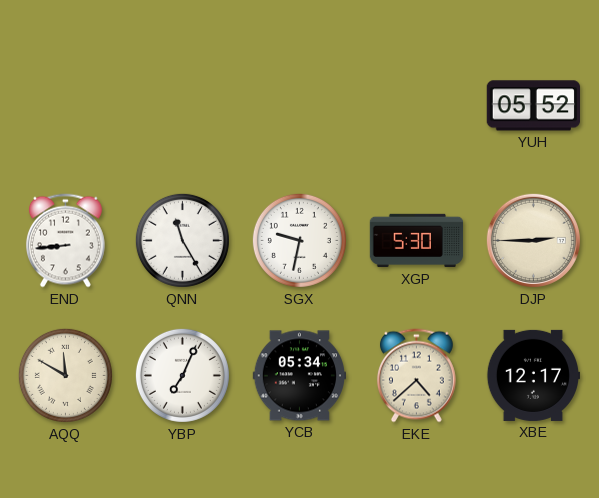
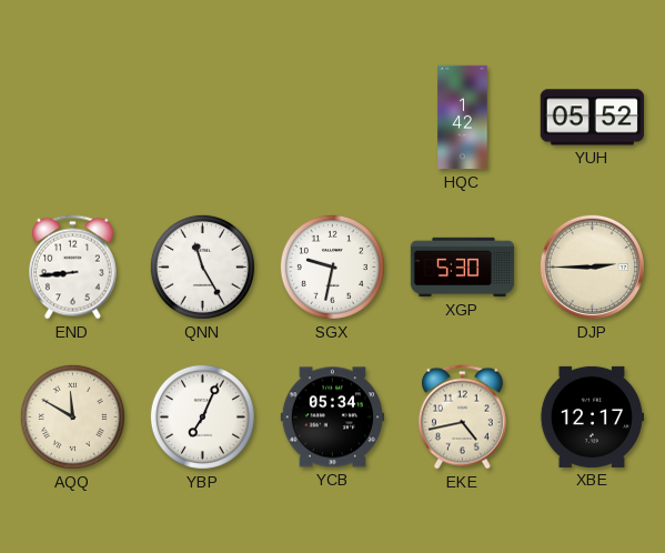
HQC: none -> 1:42
EKE: 4:38 -> 4:43
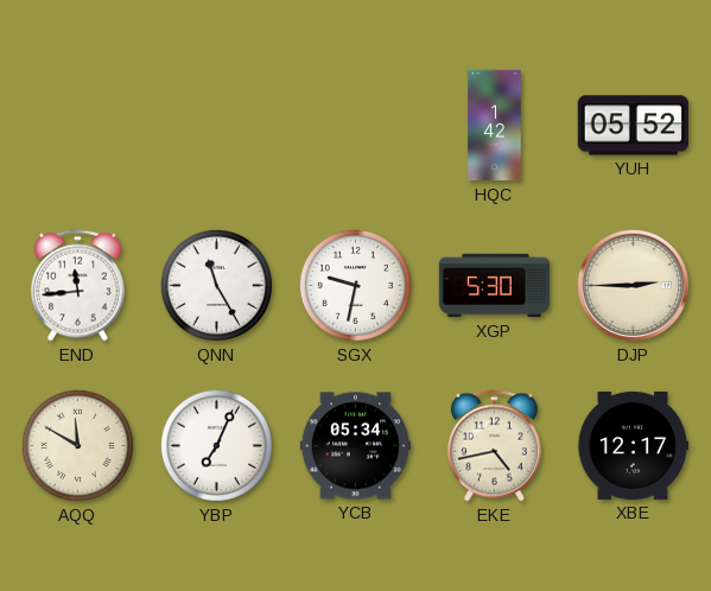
END: 8:44 -> 11:44
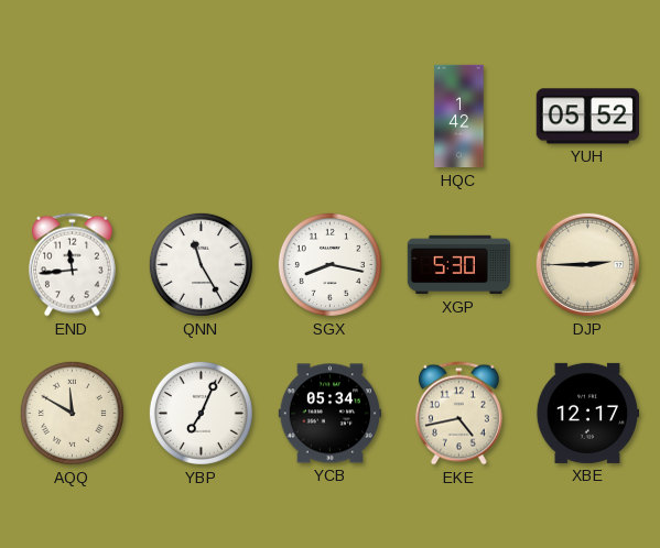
SGX: 9:32 -> 8:17
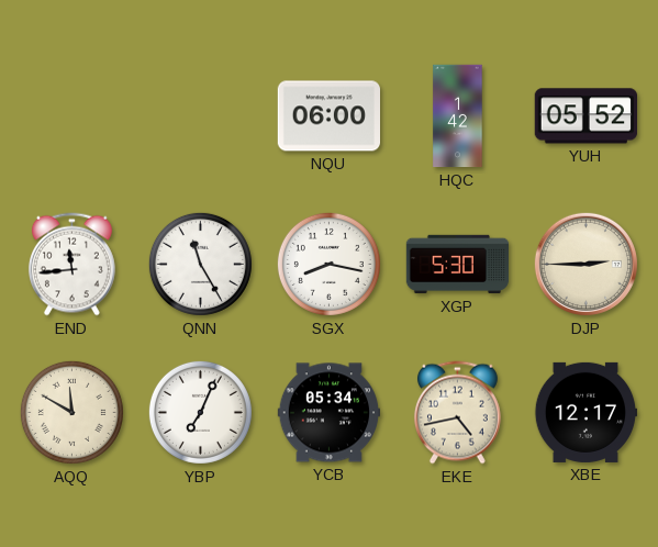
NQU: none -> 06:00
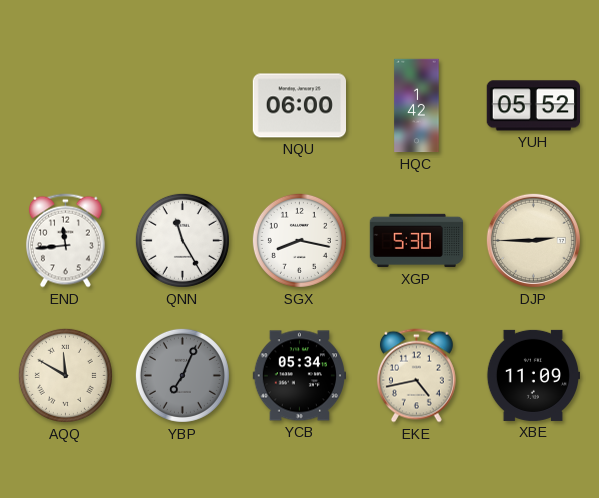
YBP dial: white -> grey
XBE: 12:17 -> 11:09
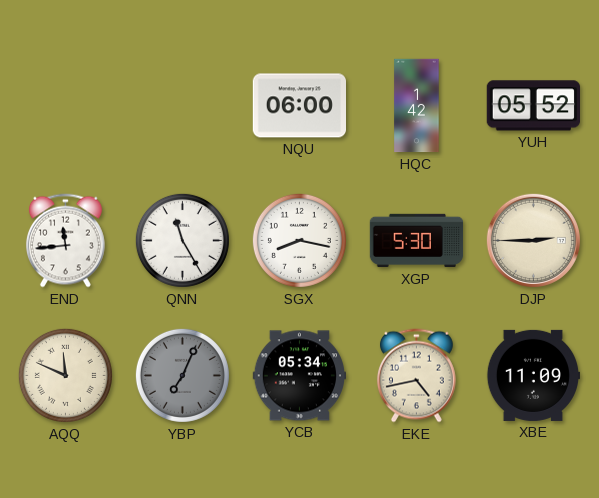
AQQ: 11:50 -> 11:49
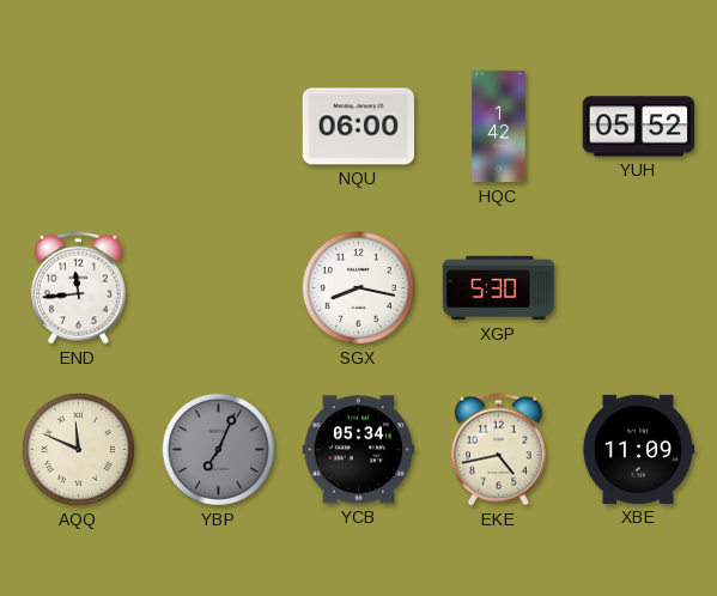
QNN: 11:25 -> none
DJP: 2:45 -> none
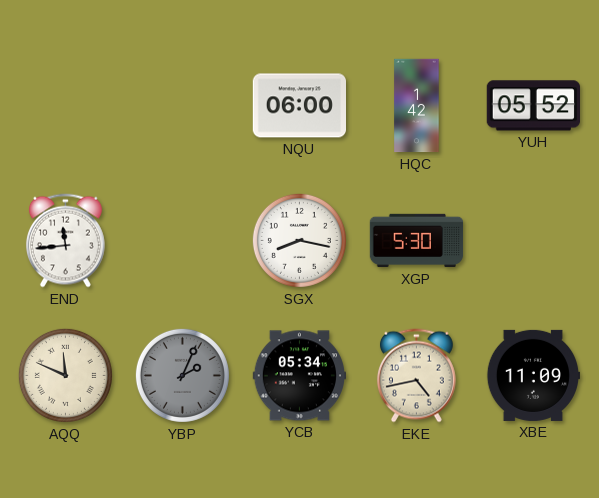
YBP: 7:04 -> 2:04
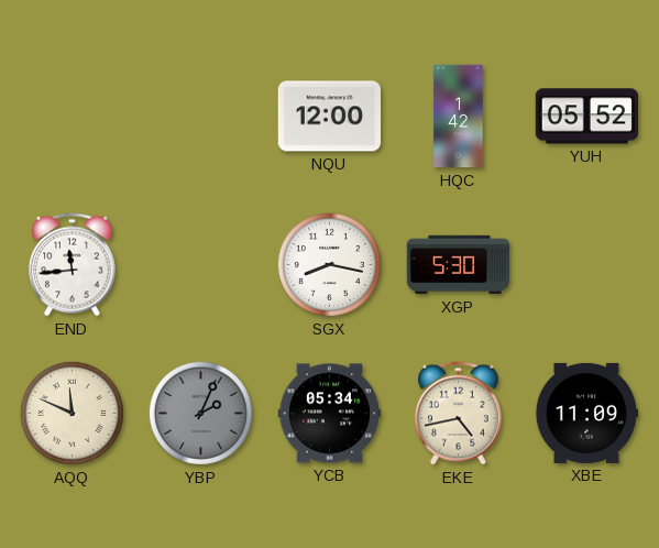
NQU: 06:00 -> 12:00
